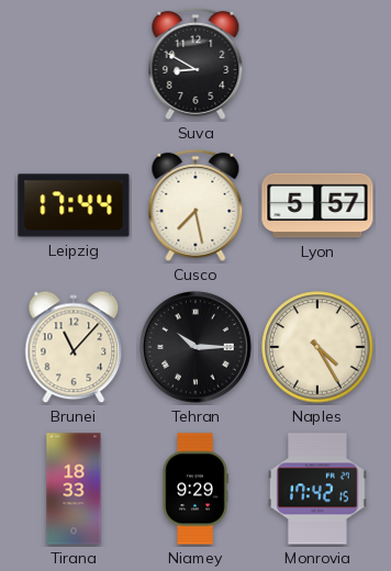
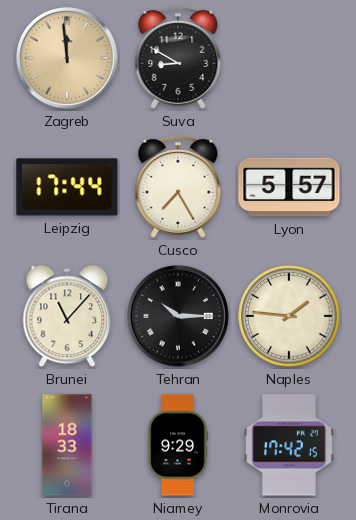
Zagreb: none -> 11:59
Cusco: 7:28 -> 7:25
Naples: 4:25 -> 1:46
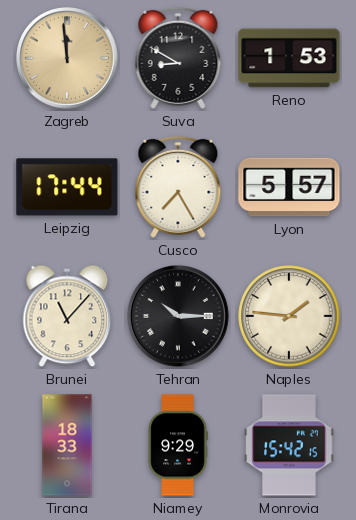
Reno: none -> 1:53
Monrovia: 17:42 -> 15:42
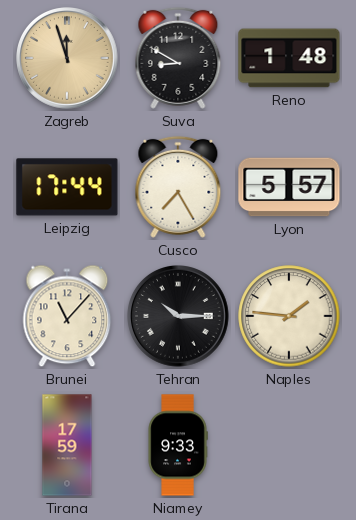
Zagreb: 11:59 -> 11:57
Reno: 1:53 -> 1:48
Tirana: 18:33 -> 17:59
Niamey: 9:29 -> 9:33
Monrovia: 15:42 -> none
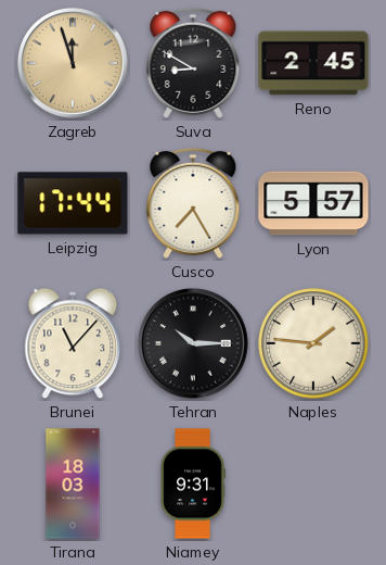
Reno: 1:48 -> 2:45
Tirana: 17:59 -> 18:03
Niamey: 9:33 -> 9:31
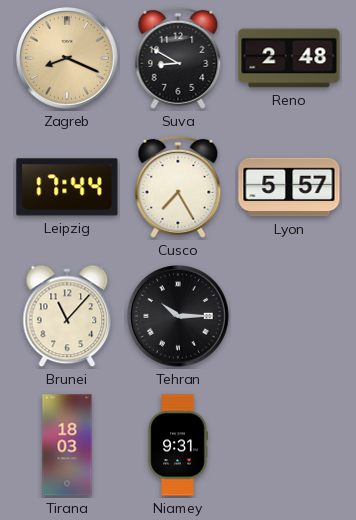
Zagreb: 11:57 -> 8:19
Reno: 2:45 -> 2:48
Naples: 1:46 -> none
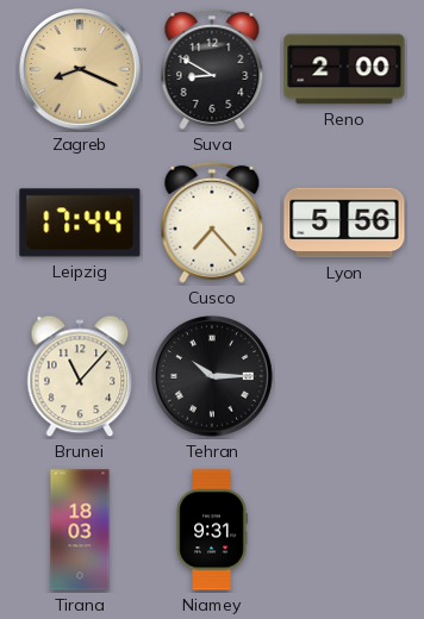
Reno: 2:48 -> 2:00
Cusco: 7:25 -> 7:23
Lyon: 5:57 -> 5:56
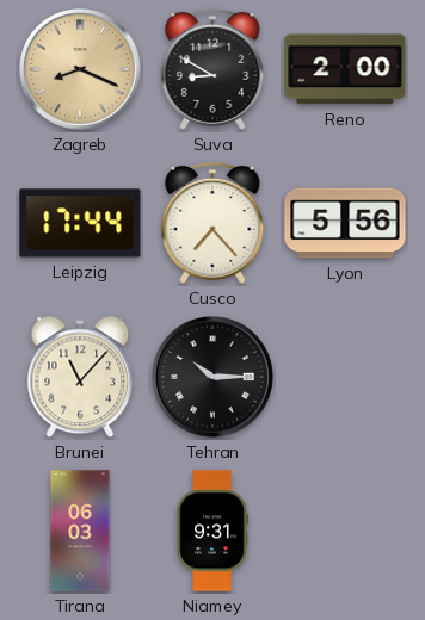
Tirana: 18:03 -> 06:03
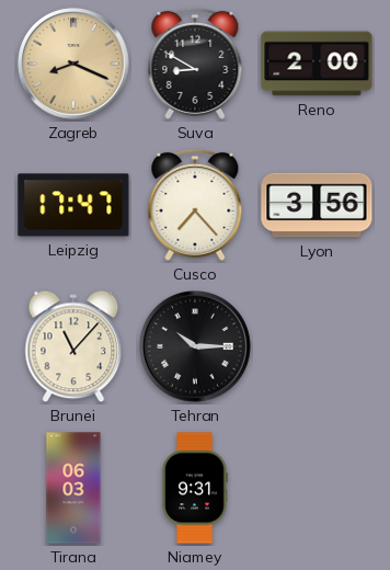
Leipzig: 17:44 -> 17:47
Lyon: 5:56 -> 3:56
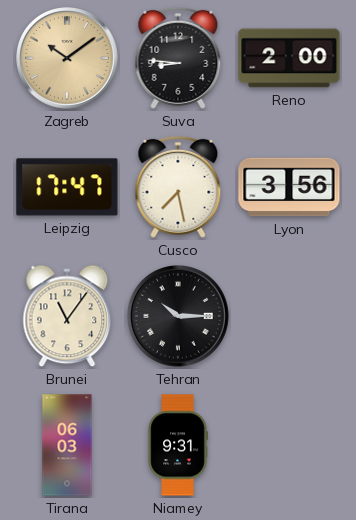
Zagreb: 8:19 -> 10:09
Suva: 8:50 -> 8:46
Cusco: 7:23 -> 7:28
Brunei: 11:07 -> 11:06
